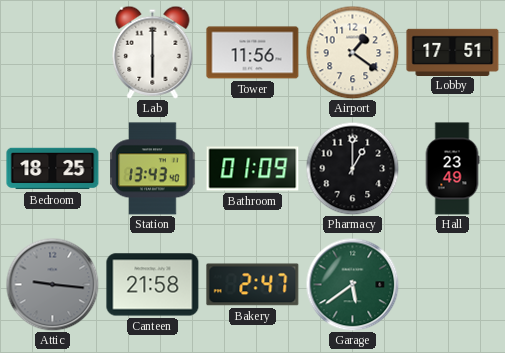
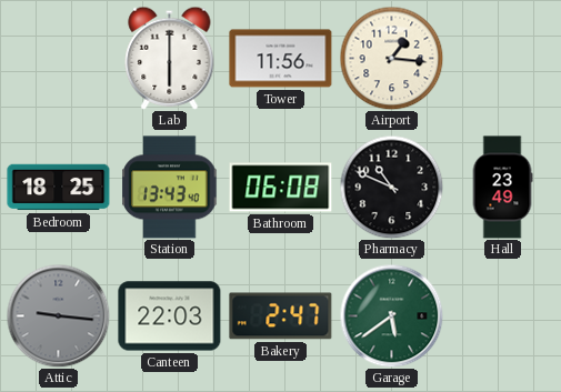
Airport: 1:21 -> 1:16
Lobby: 17:51 -> none
Bathroom: 01:09 -> 06:08
Pharmacy: 1:00 -> 10:49
Canteen: 21:58 -> 22:03
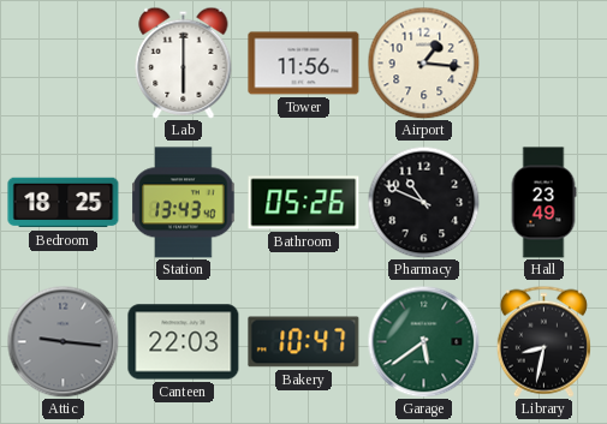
Bathroom: 06:08 -> 05:26
Bakery: 2:47 -> 10:47
Library: none -> 8:32
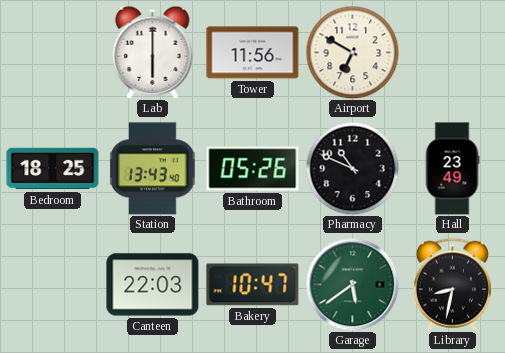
Airport: 1:16 -> 6:50
Attic: 9:16 -> none
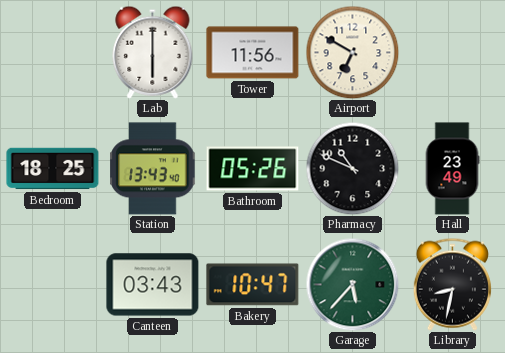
Canteen: 22:03 -> 03:43
Garage: 5:39 -> 5:37
